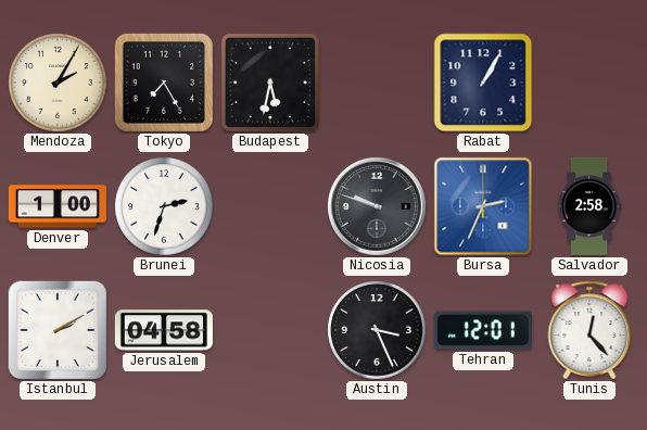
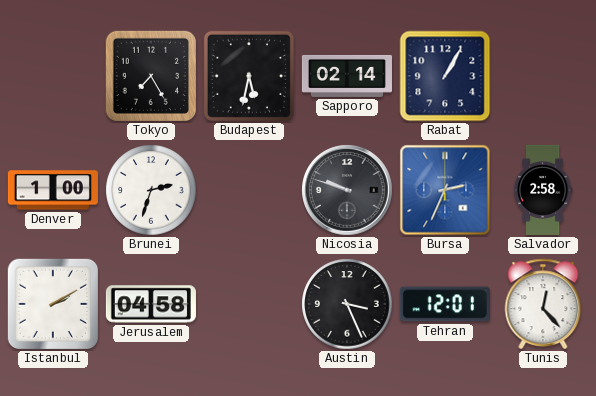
Mendoza: 2:05 -> none
Sapporo: none -> 02:14
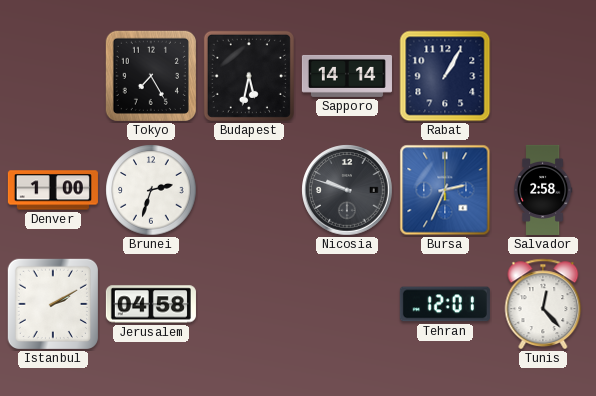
Sapporo: 02:14 -> 14:14
Austin: 3:26 -> none
